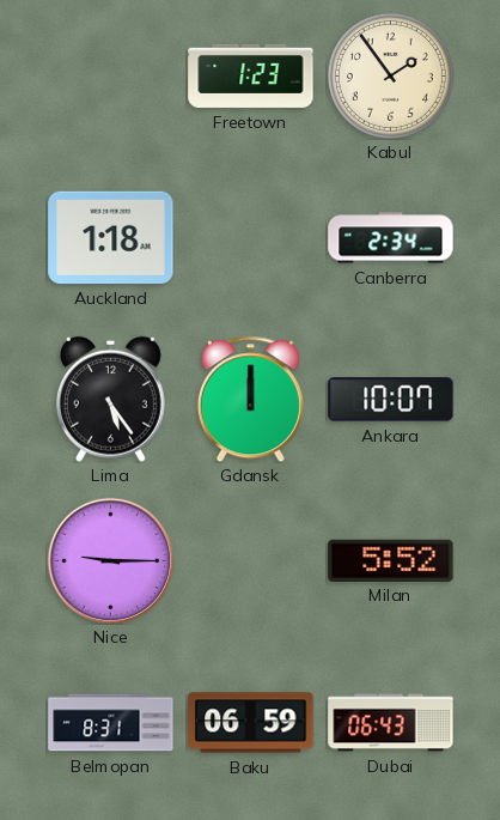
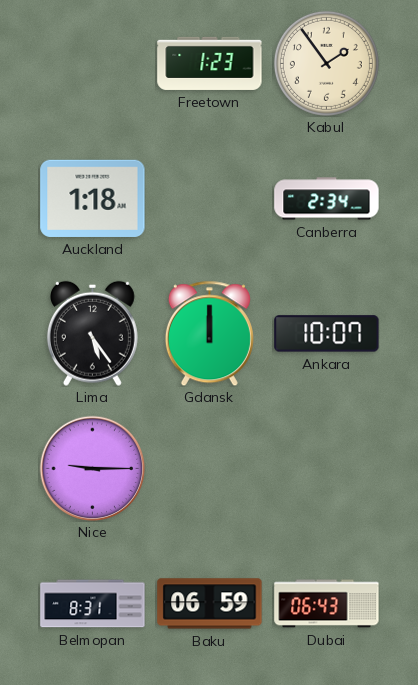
Milan: 5:52 -> none
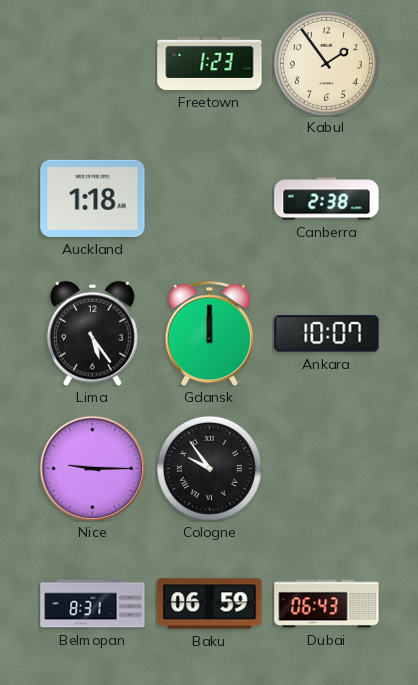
Canberra: 2:34 -> 2:38
Cologne: none -> 9:54
